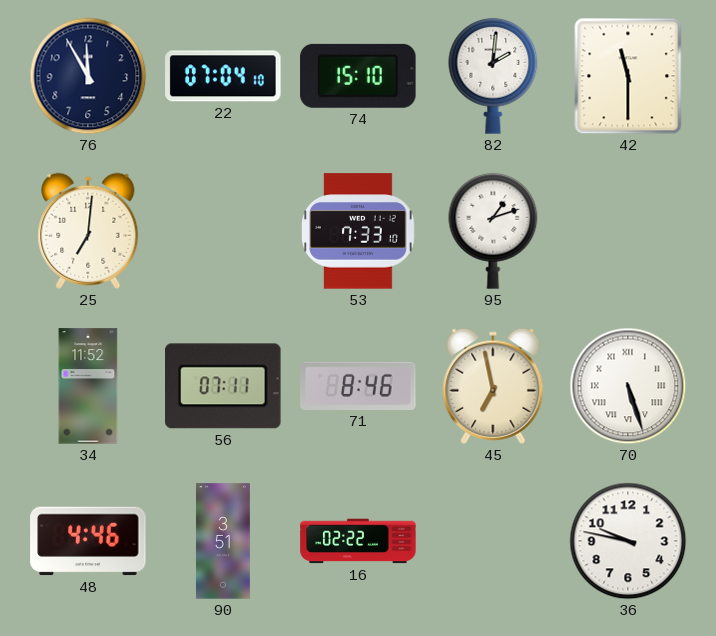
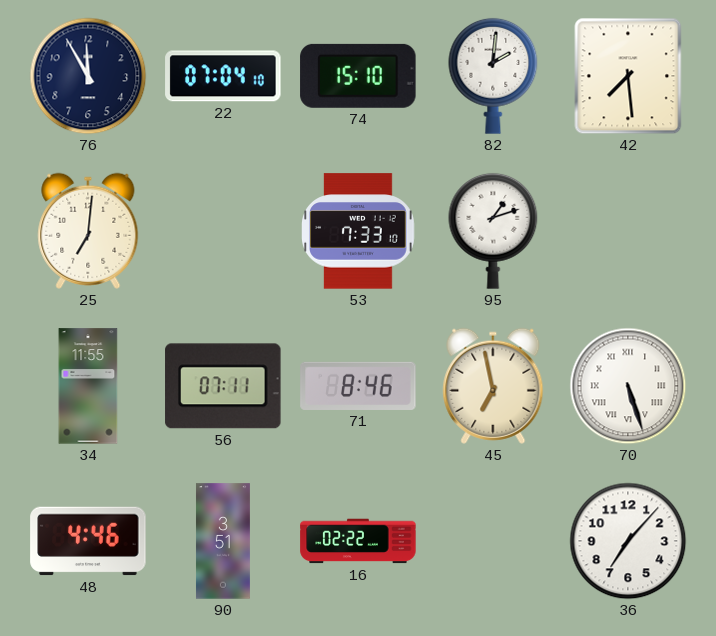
42: 11:30 -> 7:29
34: 11:52 -> 11:55
36: 9:47 -> 7:07
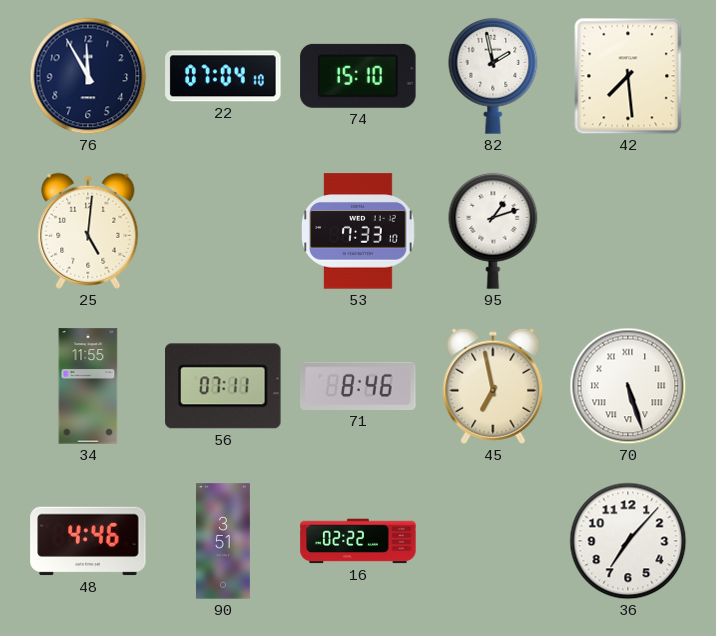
82: 2:01 -> 1:58
25: 7:01 -> 5:01
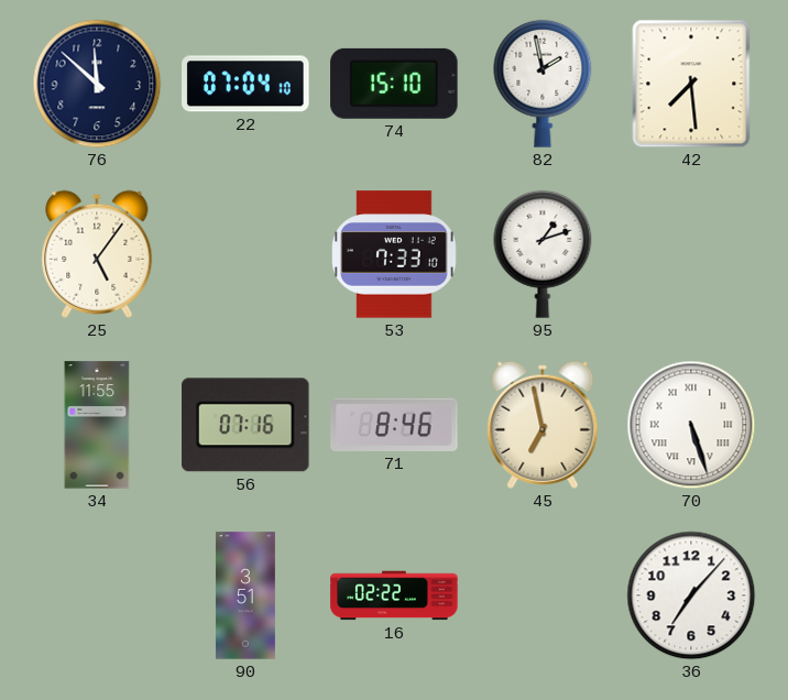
76: 11:55 -> 11:52
25: 5:01 -> 5:06
56: 07:11 -> 07:16
48: 4:46 -> none
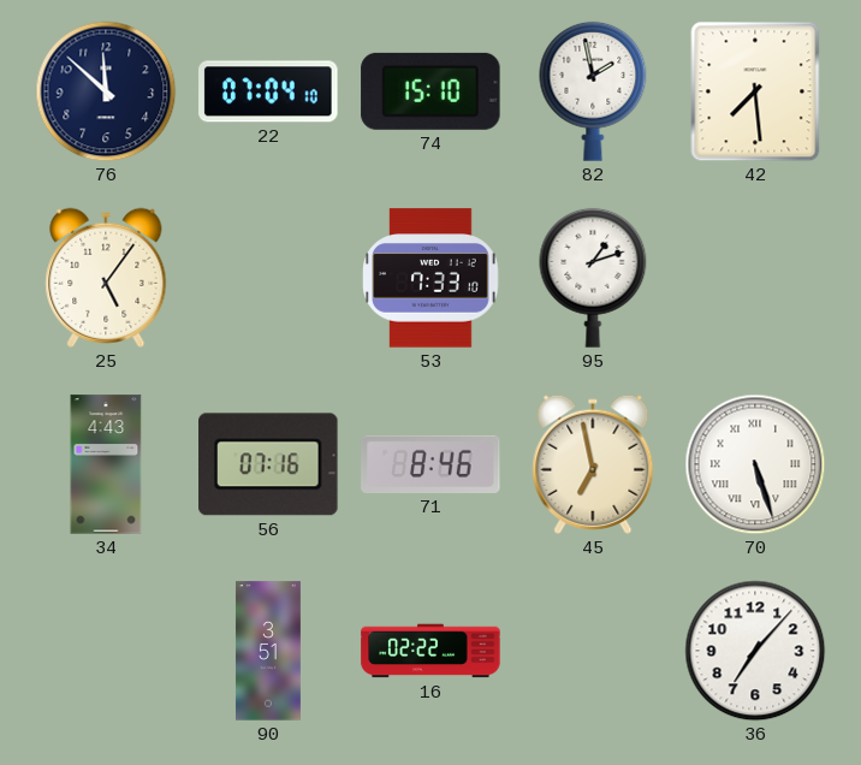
34: 11:55 -> 4:43
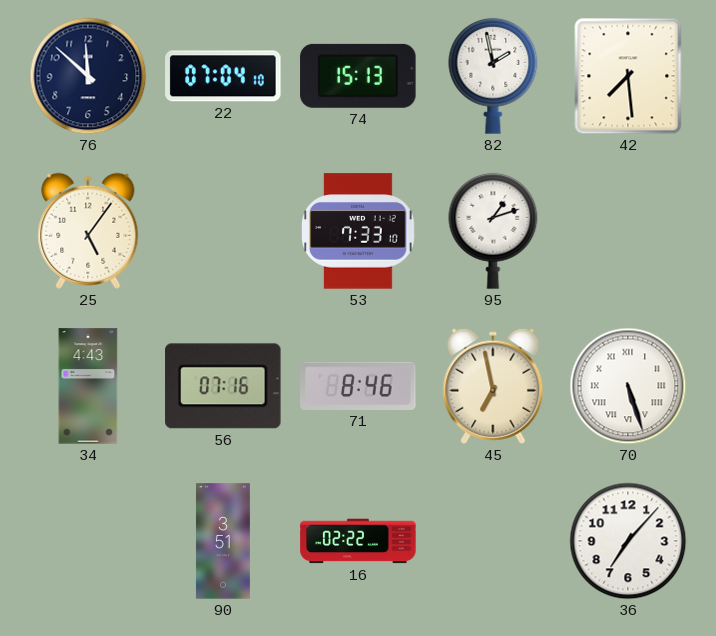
74: 15:10 -> 15:13
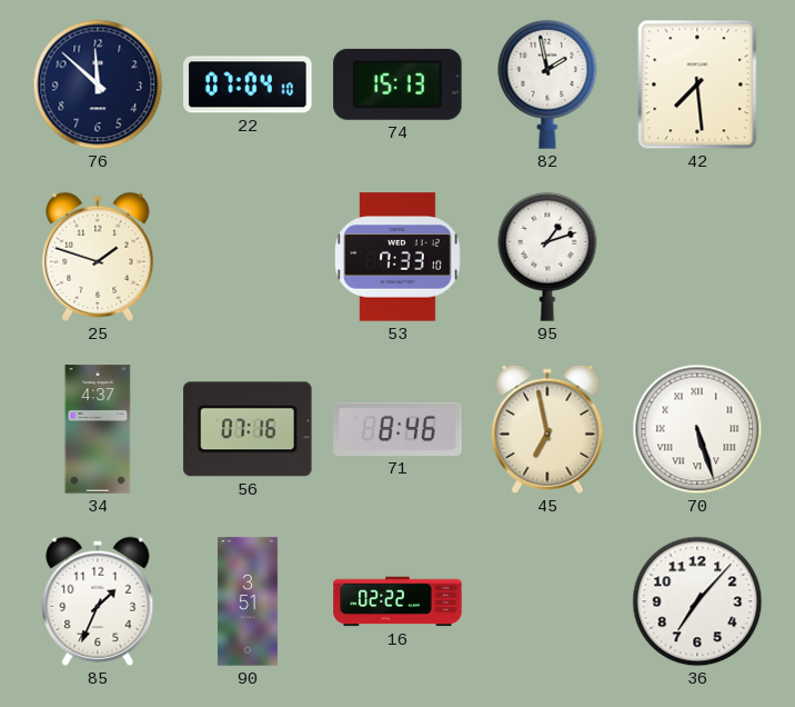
25: 5:06 -> 1:48
34: 4:43 -> 4:37
85: none -> 1:34
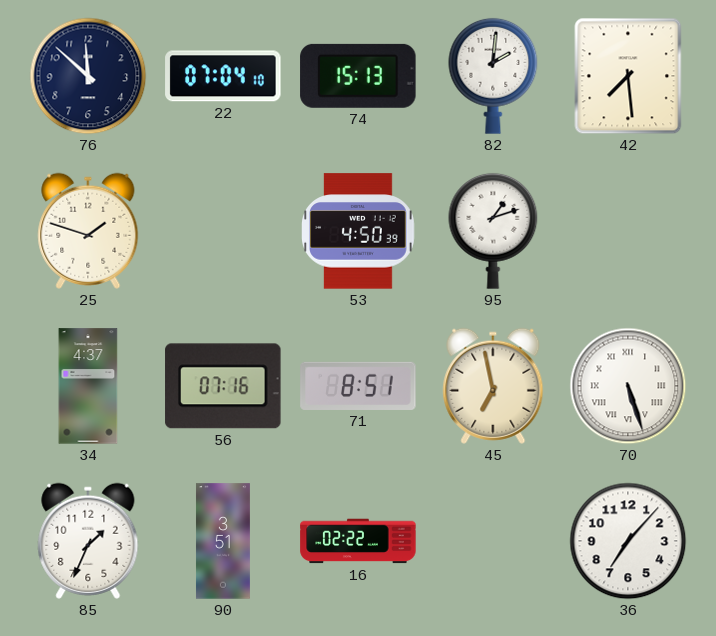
82: 1:58 -> 2:01
53: 7:33 -> 4:50
71: 8:46 -> 8:51
